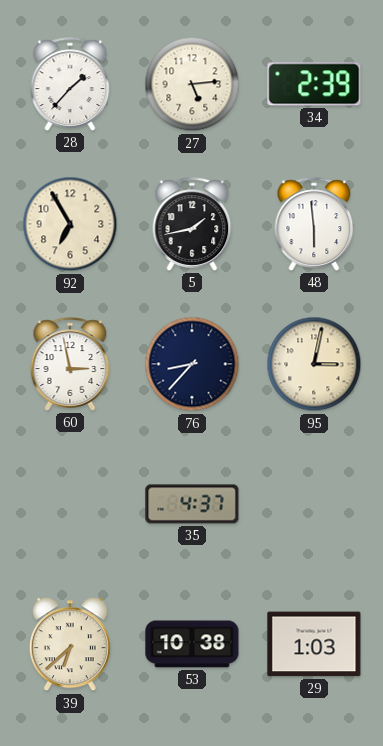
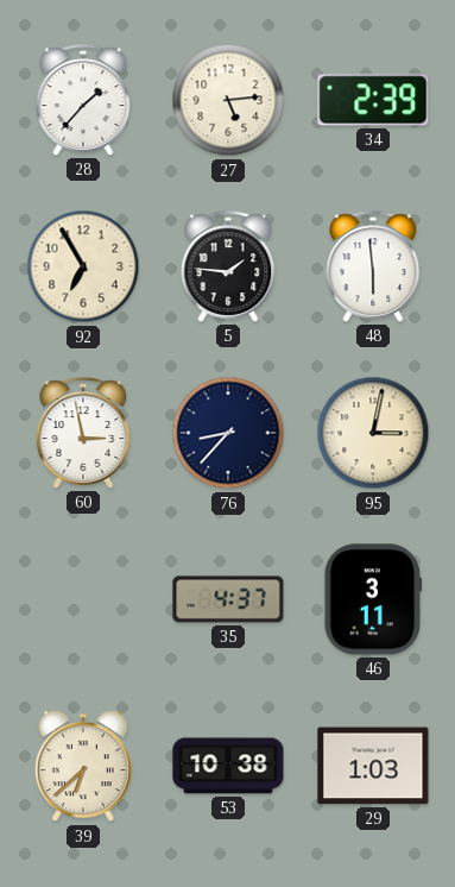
5: 1:43 -> 1:46
46: none -> 3:11
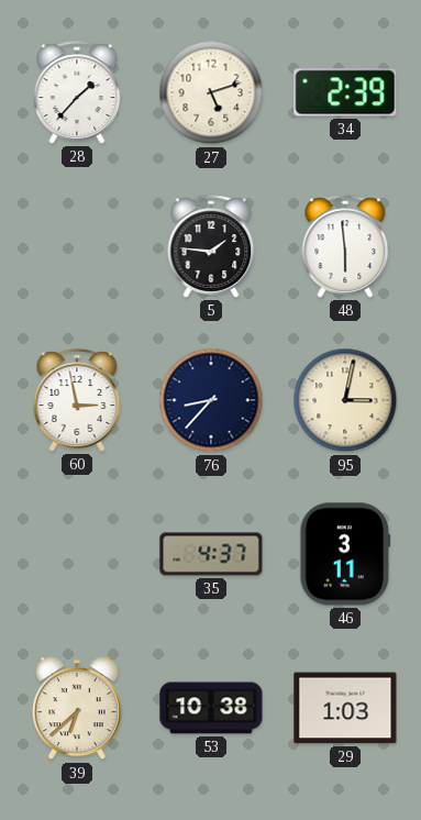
27: 5:14 -> 5:12
92: 6:55 -> none
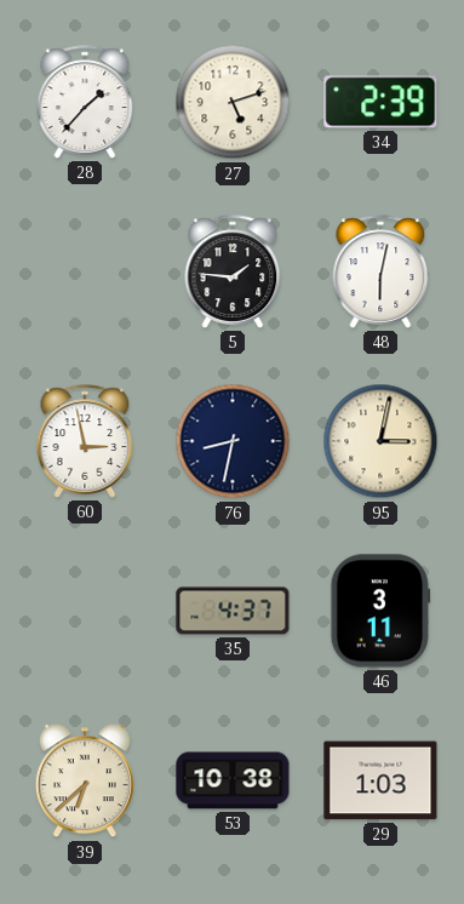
48: 5:59 -> 6:02
76: 8:37 -> 8:32
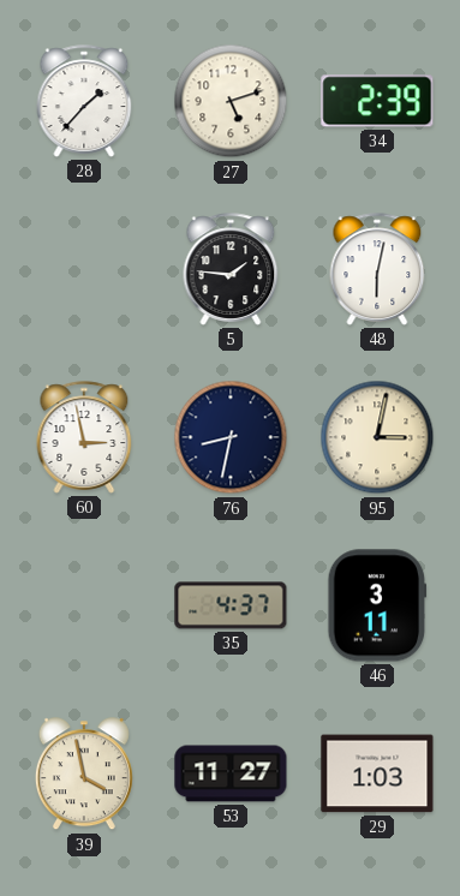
39: 6:38 -> 3:58
53: 10:38 -> 11:27
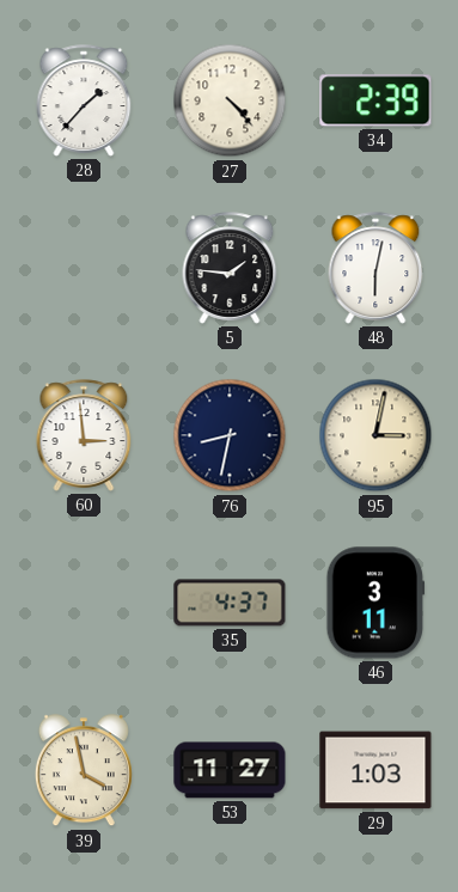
27: 5:12 -> 4:23
60: 2:58 -> 2:59
